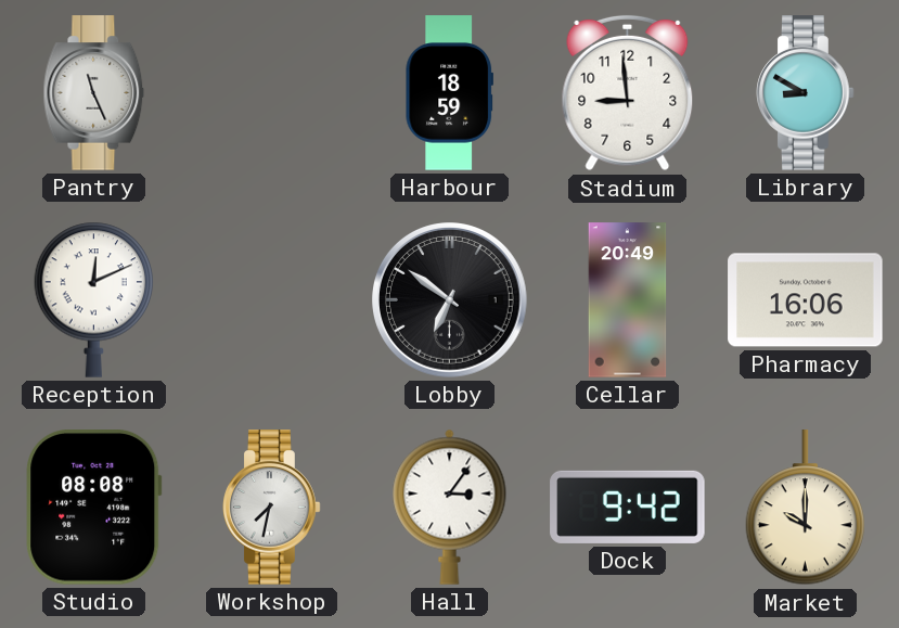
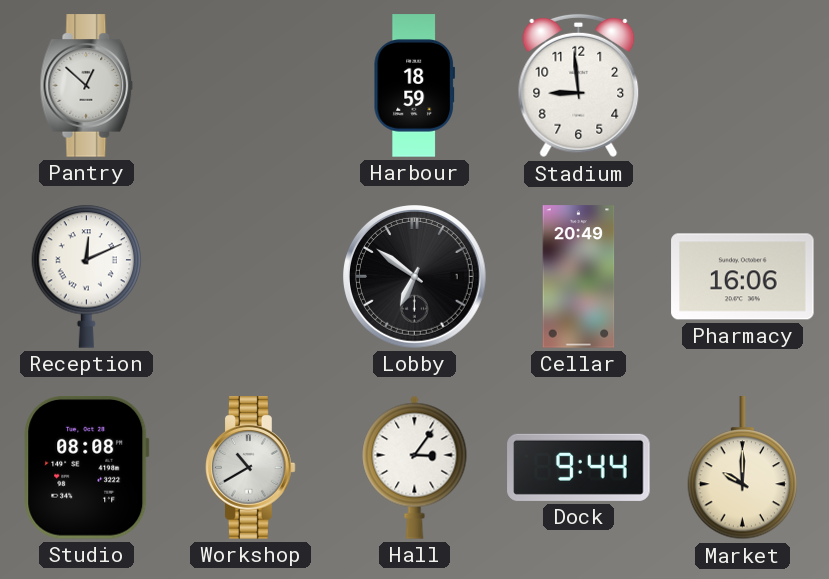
Pantry: 11:26 -> 12:52
Library: 8:50 -> none
Workshop: 7:32 -> 10:40
Dock: 9:42 -> 9:44
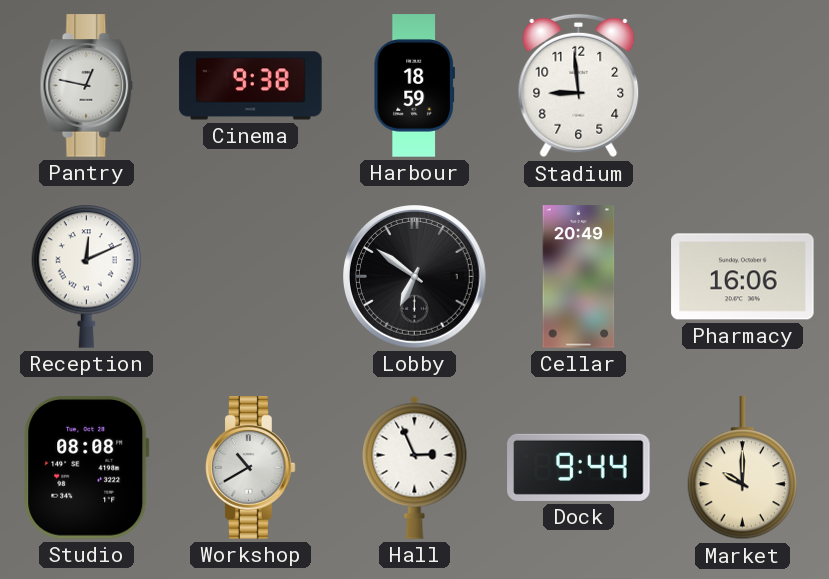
Pantry: 12:52 -> 12:47
Cinema: none -> 9:38
Hall: 3:06 -> 2:56
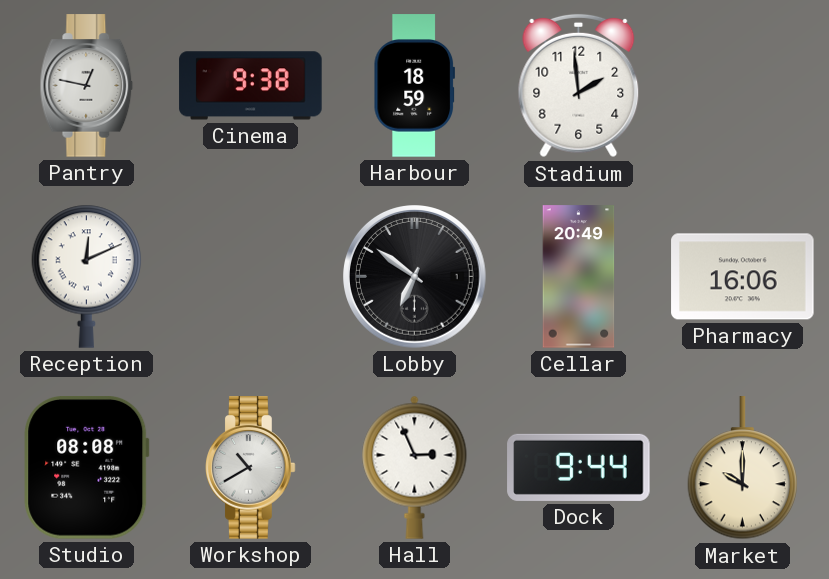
Stadium: 8:59 -> 1:59
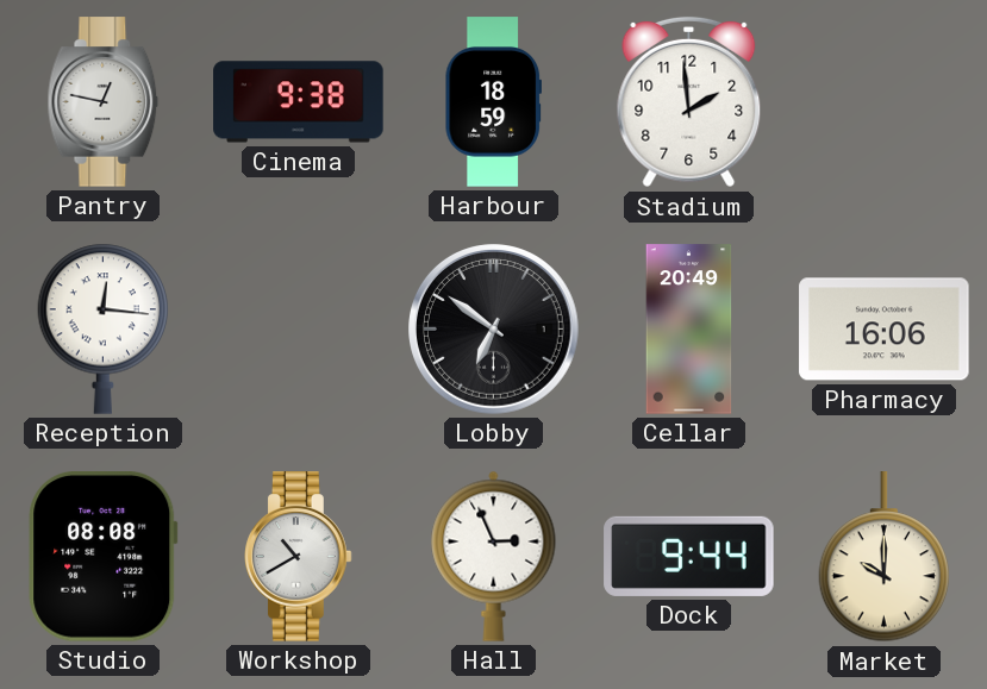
Reception: 12:11 -> 12:16
